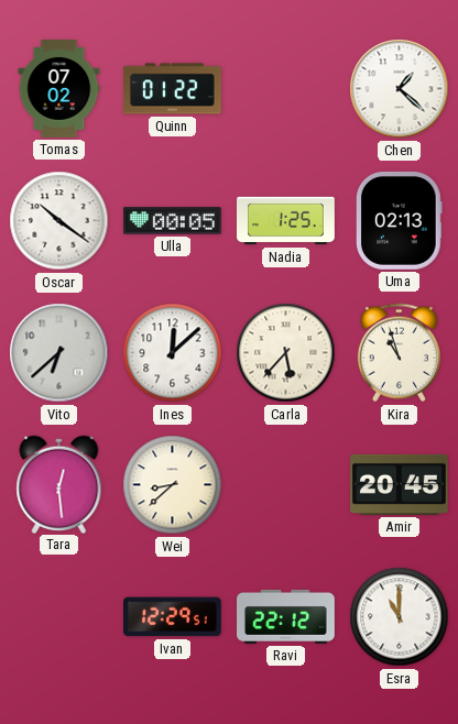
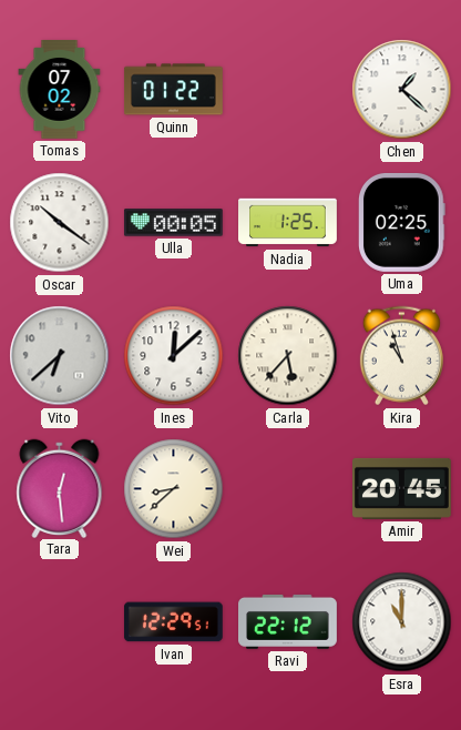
Uma: 02:13 -> 02:25
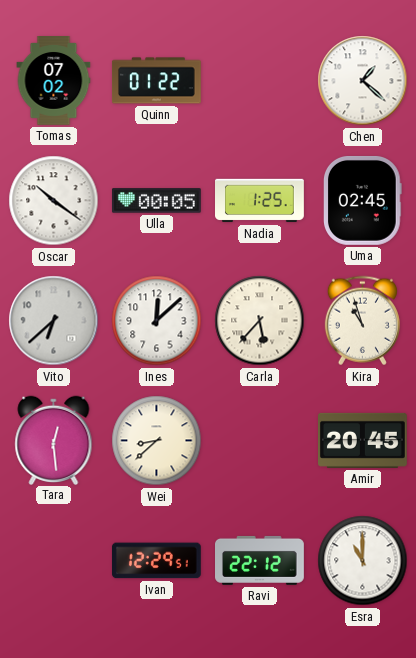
Uma: 02:25 -> 02:45
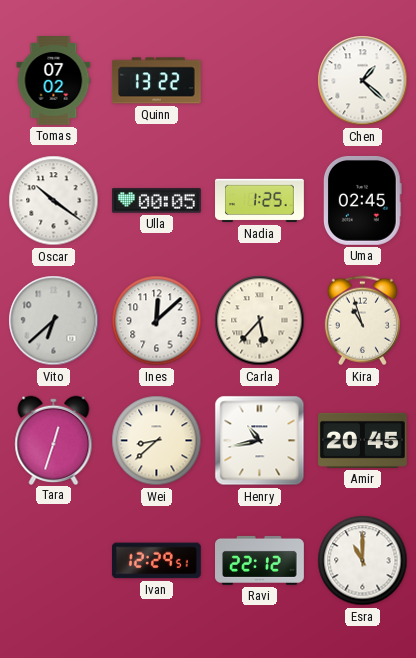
Quinn: 01:22 -> 13:22
Tara: 12:29 -> 12:33
Henry: none -> 10:43
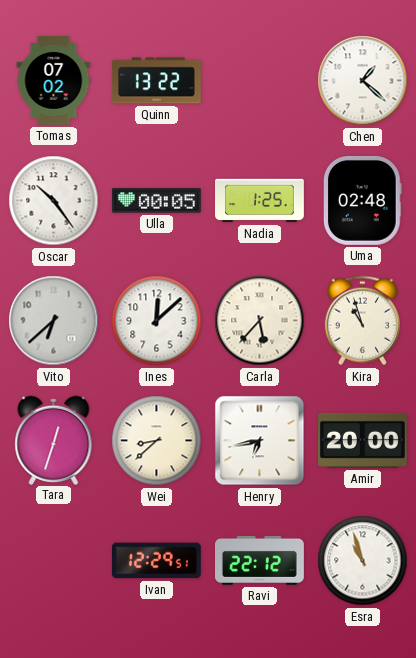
Oscar: 10:21 -> 10:24
Uma: 02:45 -> 02:48
Henry: 10:43 -> 6:43
Amir: 20:45 -> 20:00
Esra: 11:00 -> 10:57
